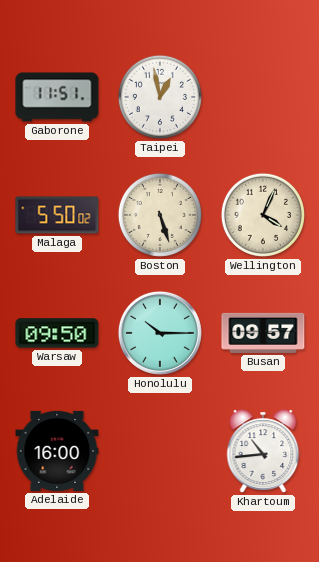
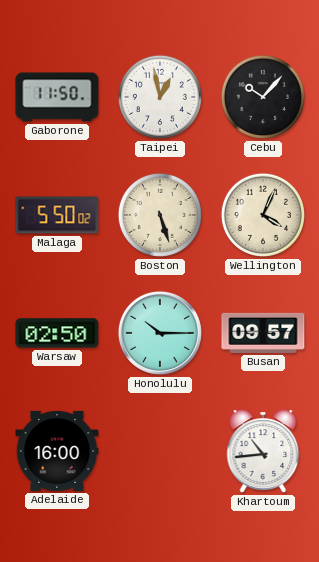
Gaborone: 11:51 -> 11:50
Cebu: none -> 10:07
Warsaw: 09:50 -> 02:50
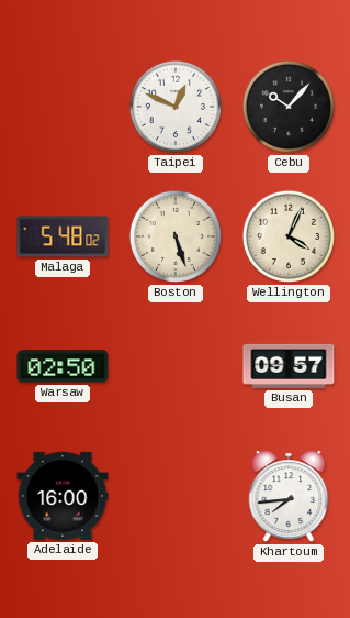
Gaborone: 11:50 -> none
Taipei: 12:58 -> 12:49
Malaga: 5:50 -> 5:48
Honolulu: 10:15 -> none
Khartoum: 10:44 -> 7:44
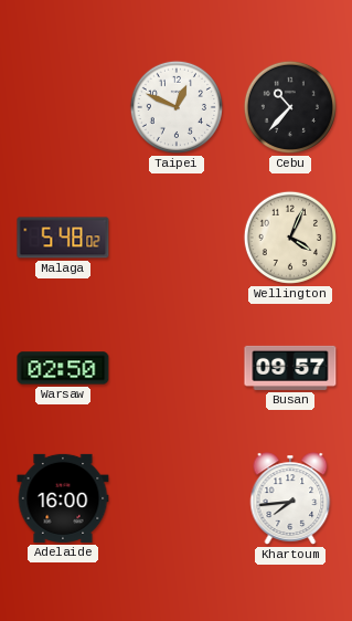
Cebu: 10:07 -> 10:37
Boston: 5:27 -> none
